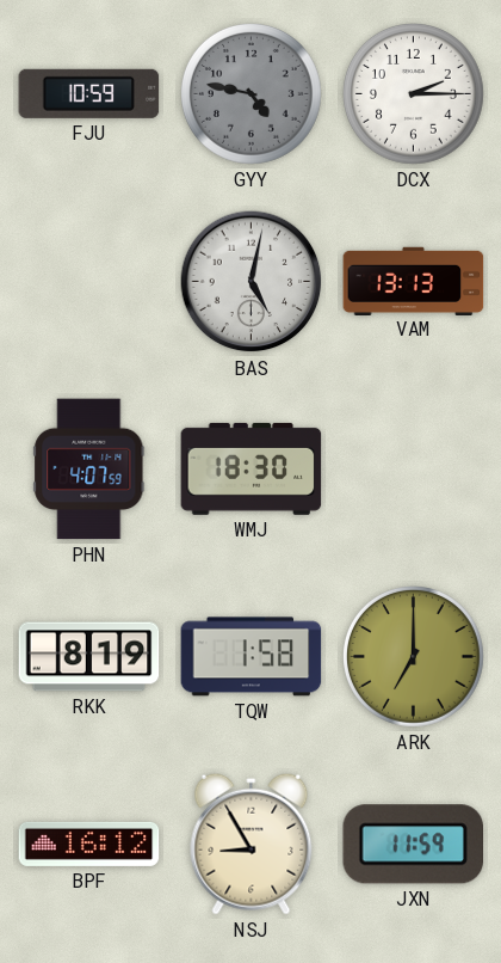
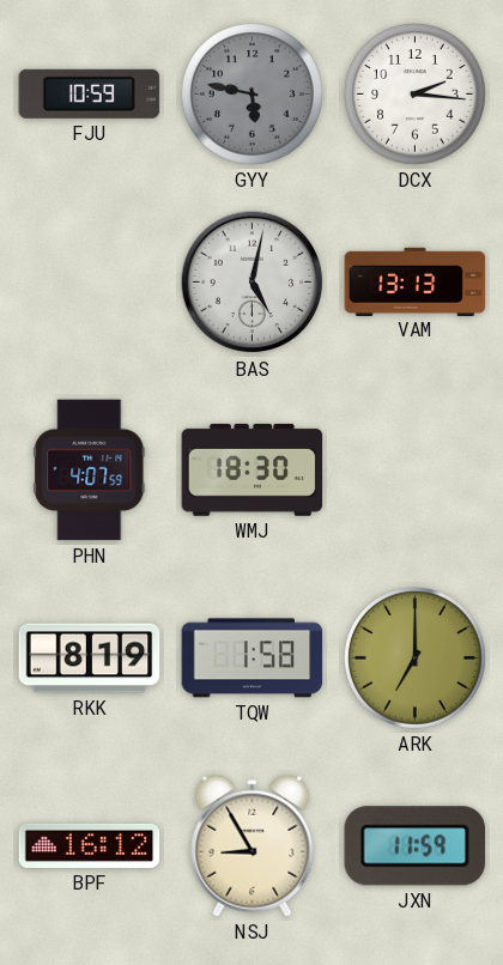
GYY: 4:47 -> 5:47
DCX: 2:15 -> 2:16
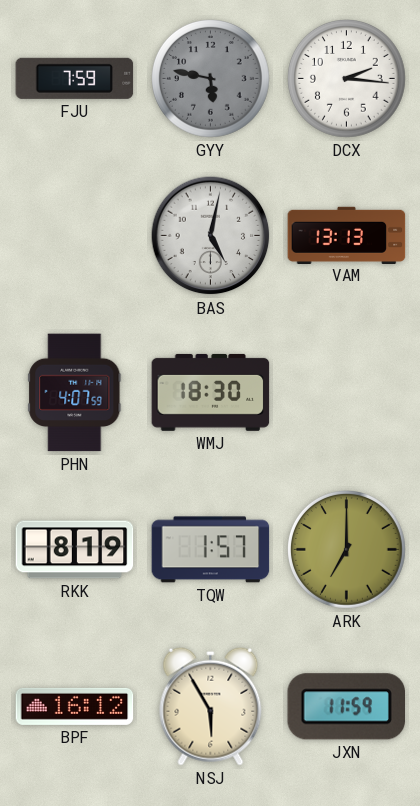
FJU: 10:59 -> 7:59
TQW: 1:58 -> 1:57
NSJ: 8:55 -> 5:55
